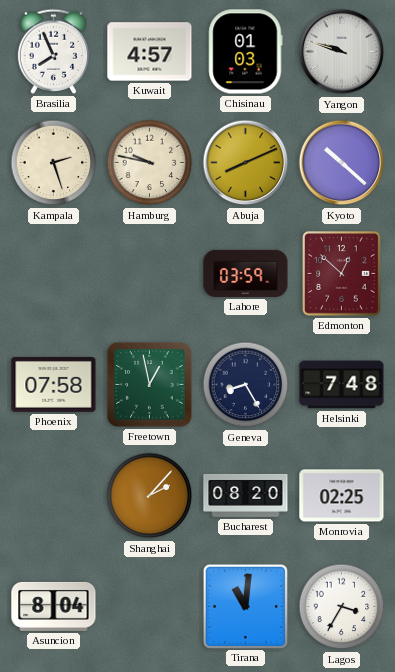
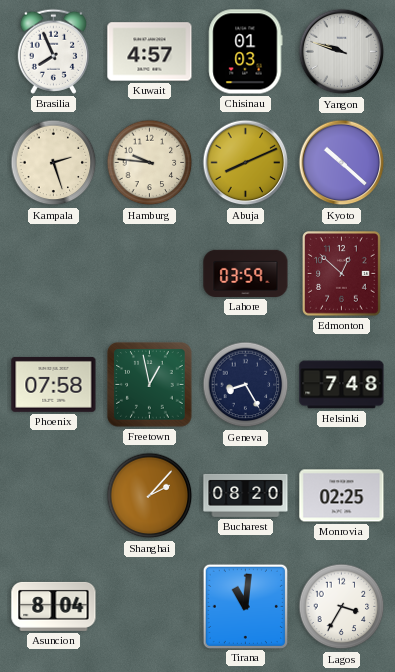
Hamburg: 9:47 -> 9:46
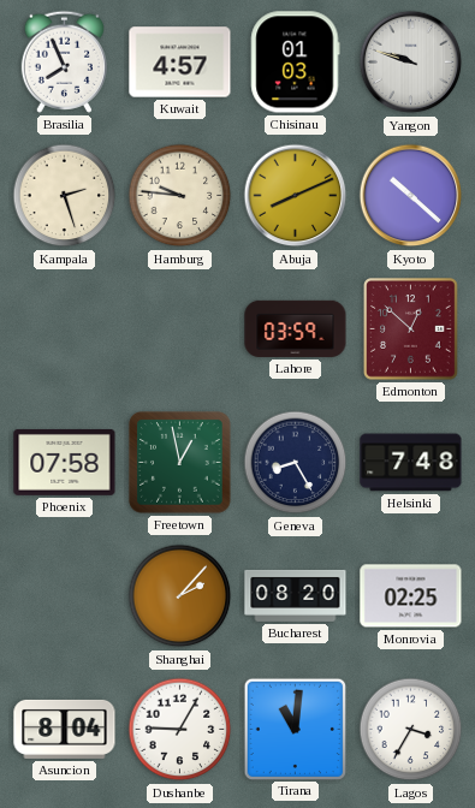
Dushanbe: none -> 9:05
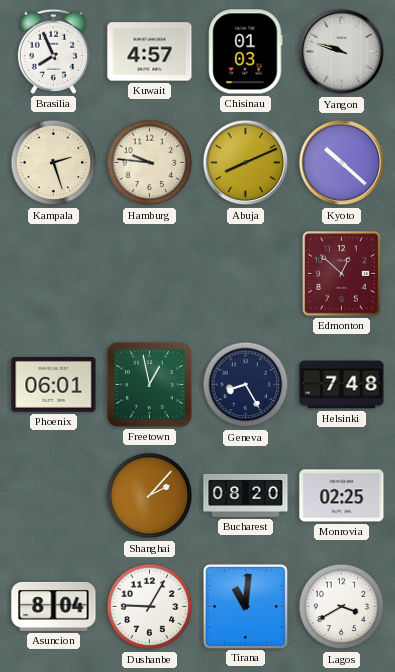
Lahore: 03:59 -> none
Phoenix: 07:58 -> 06:01
Lagos: 3:35 -> 3:40
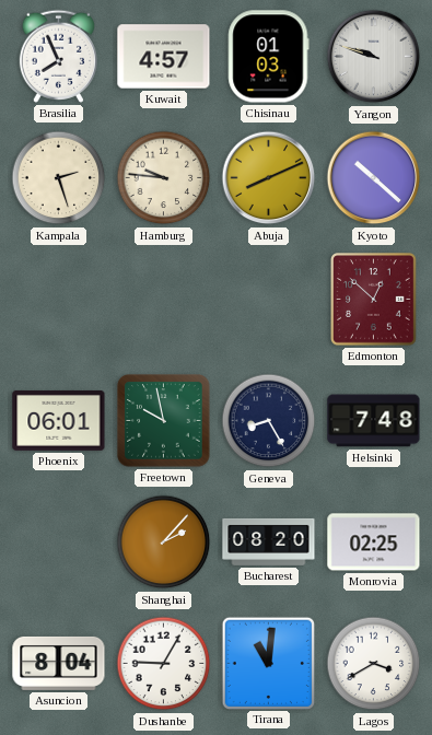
Freetown: 12:58 -> 9:58
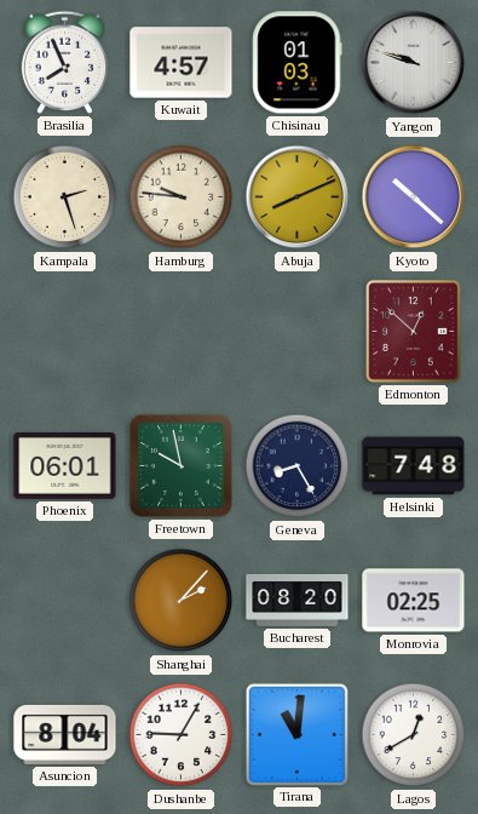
Lagos: 3:40 -> 12:40
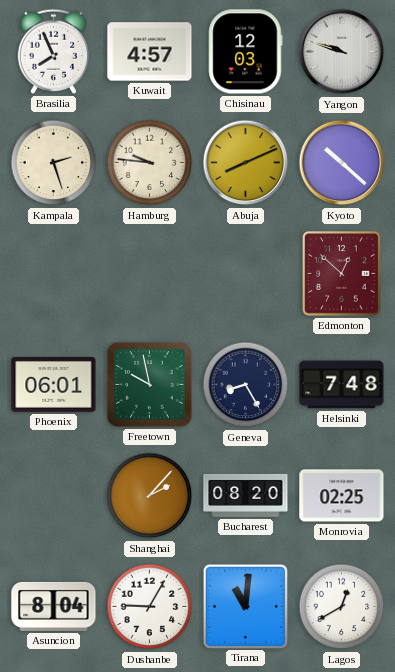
Chisinau: 01:03 -> 12:03
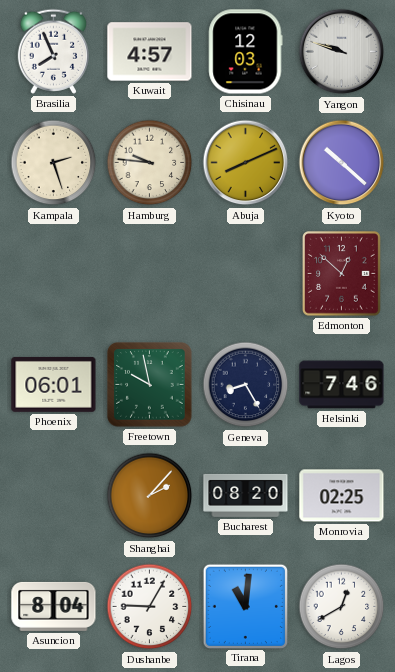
Helsinki: 7:48 -> 7:46
